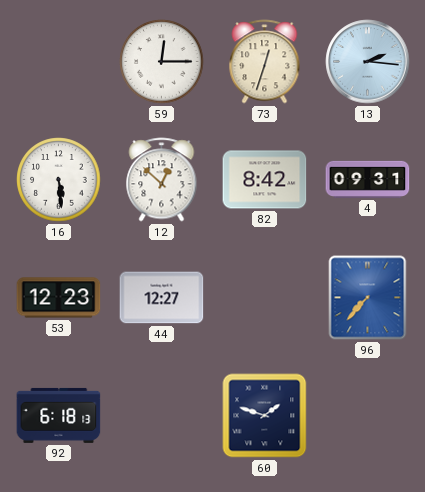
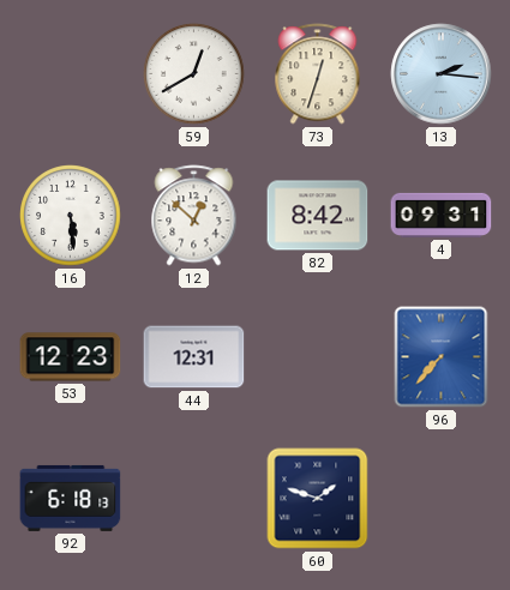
59: 12:15 -> 12:40
44: 12:27 -> 12:31
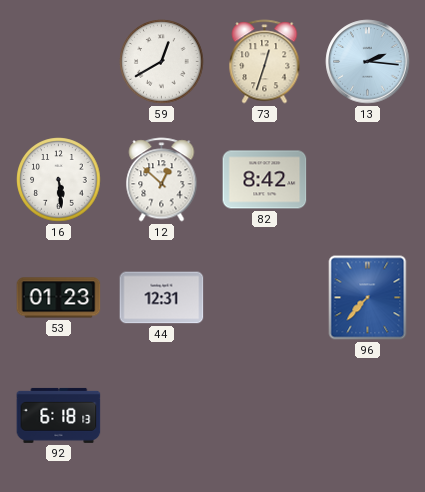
4: 09:31 -> none
53: 12:23 -> 01:23
60: 1:48 -> none
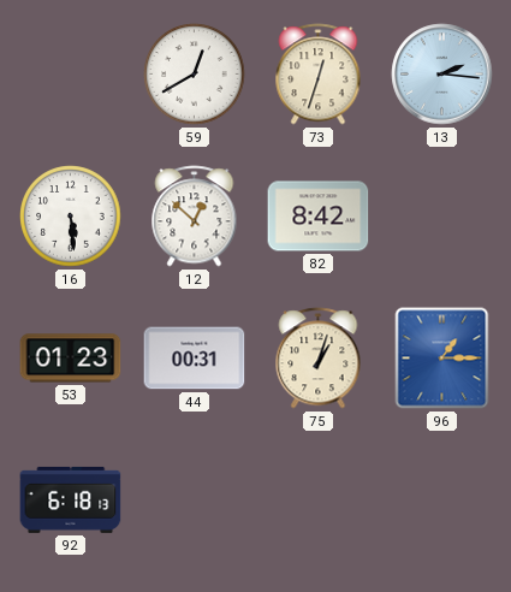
44: 12:31 -> 00:31
75: none -> 1:03
96: 7:37 -> 1:15
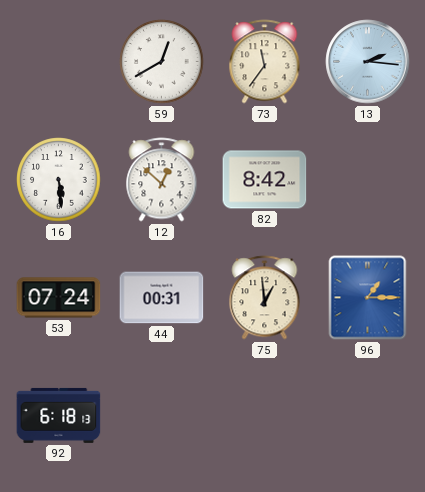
73: 12:33 -> 11:36
53: 01:23 -> 07:24
75: 1:03 -> 12:59
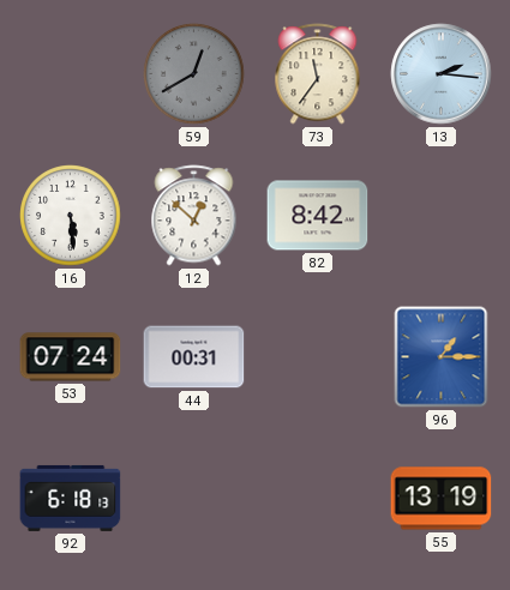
59 dial: white -> grey
75: 12:59 -> none
55: none -> 13:19
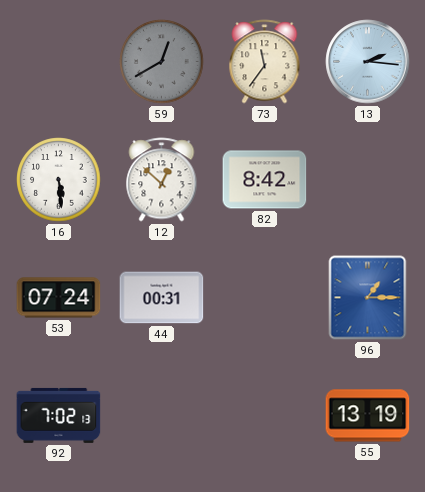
92: 6:18 -> 7:02
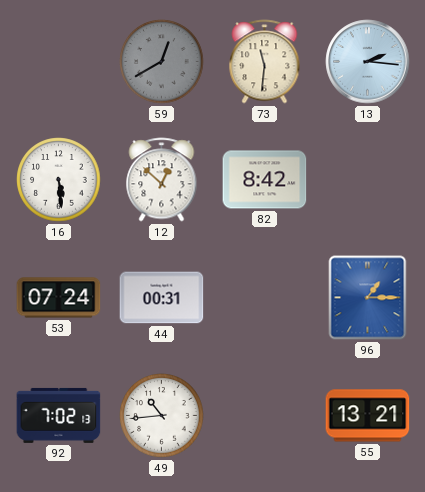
73: 11:36 -> 11:31
49: none -> 10:44
55: 13:19 -> 13:21
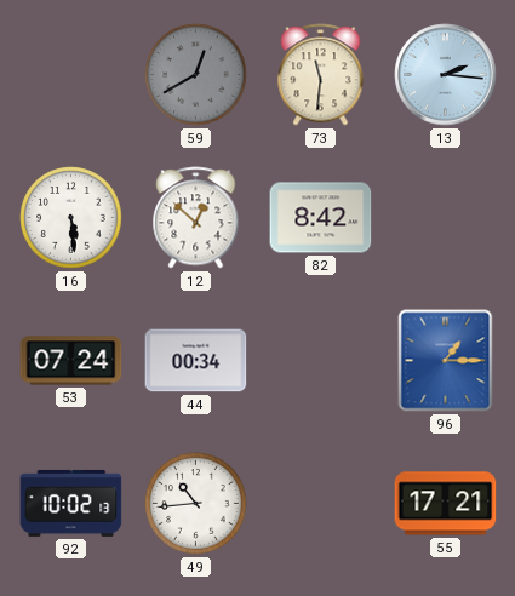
44: 00:31 -> 00:34
92: 7:02 -> 10:02
55: 13:21 -> 17:21
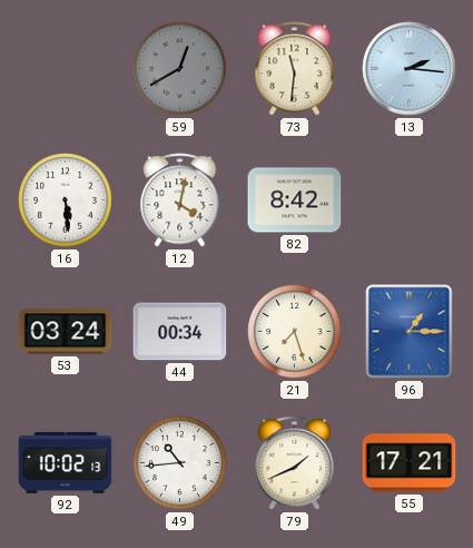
12: 12:52 -> 4:02
53: 07:24 -> 03:24
21: none -> 7:27
79: none -> 1:41
